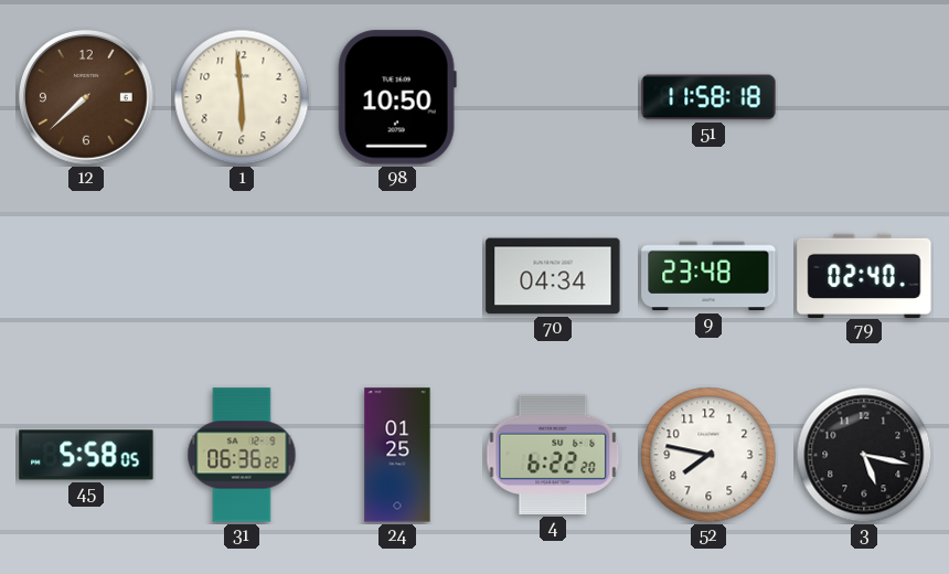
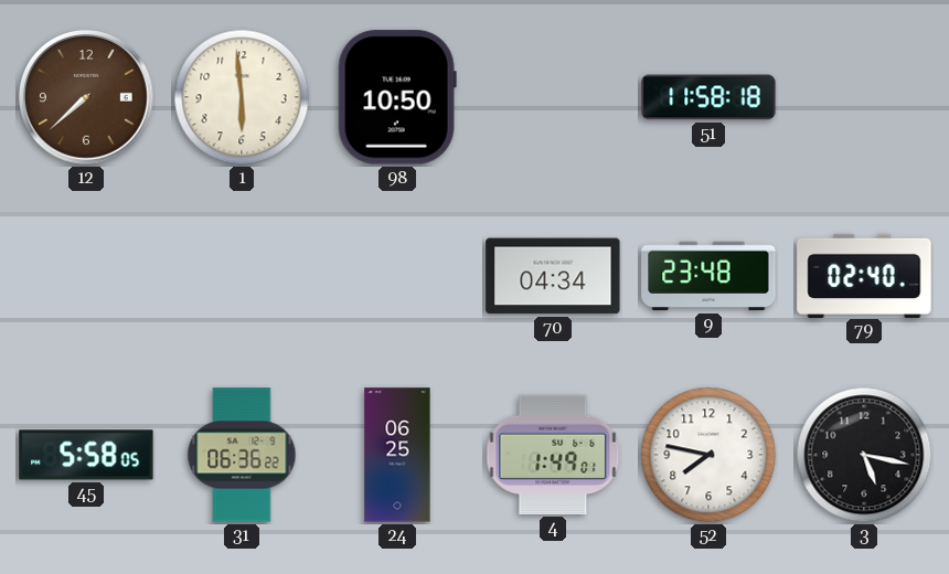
24: 01:25 -> 06:25
4: 6:22 -> 1:49
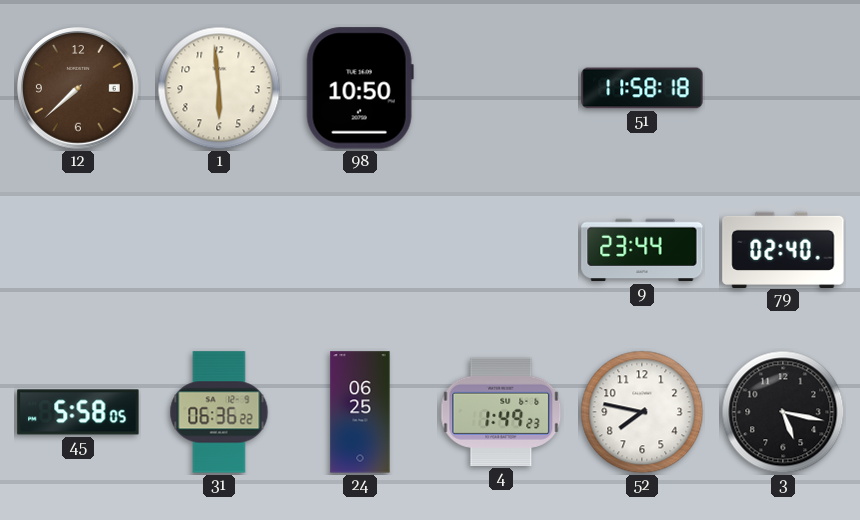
70: 04:34 -> none
9: 23:48 -> 23:44
4: 1:49:01 -> 1:49:23
